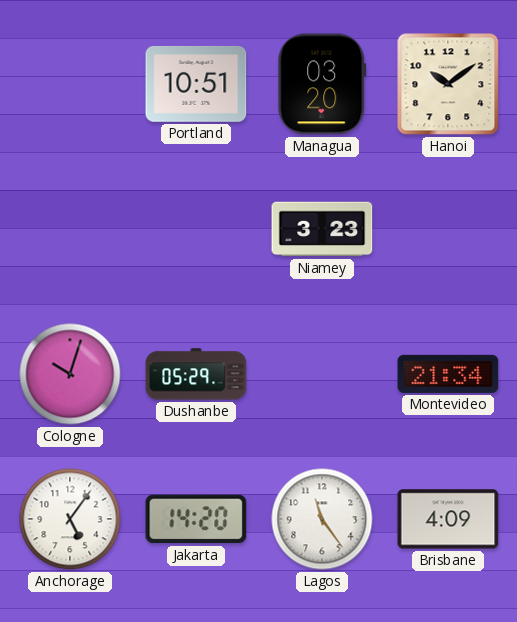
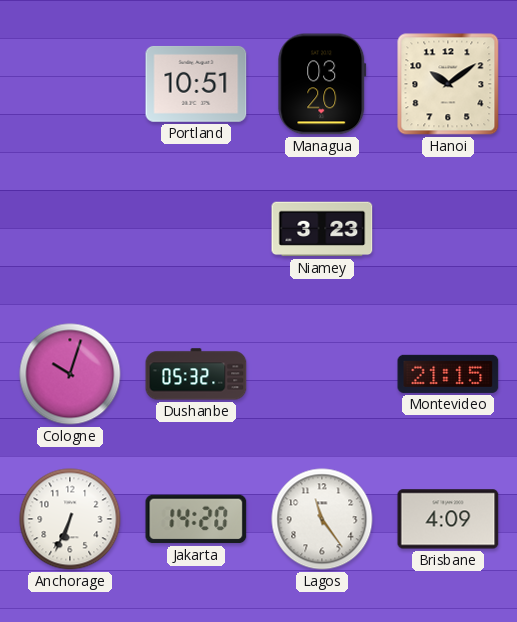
Dushanbe: 05:29 -> 05:32
Montevideo: 21:34 -> 21:15
Anchorage: 5:06 -> 6:34
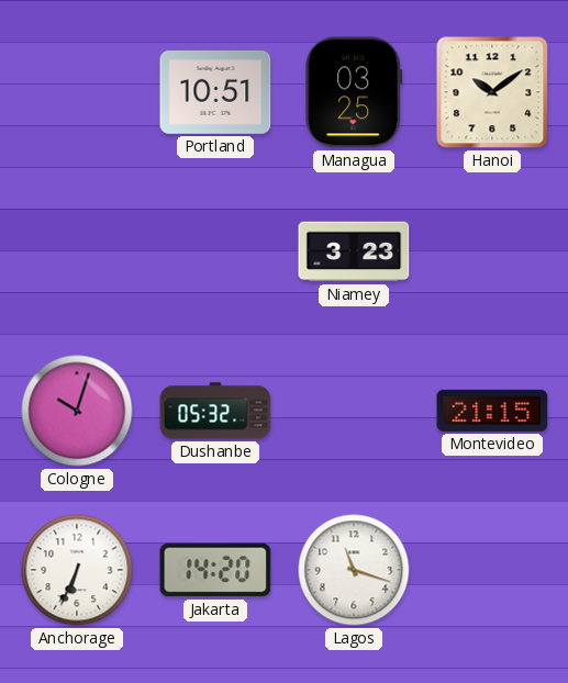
Managua: 03:20 -> 03:25
Lagos: 11:24 -> 11:18
Brisbane: 4:09 -> none
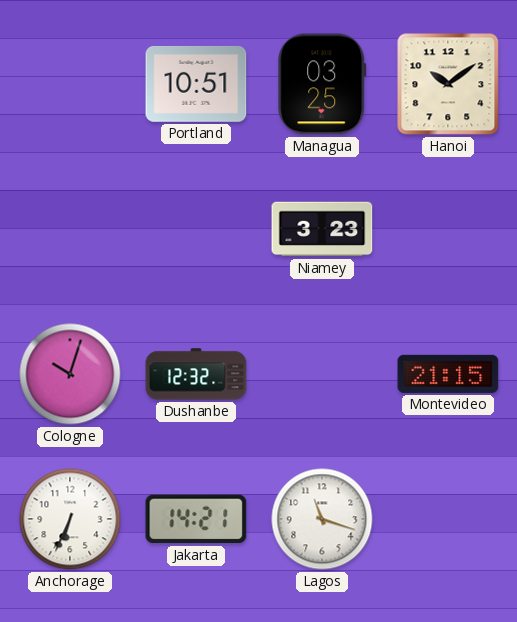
Dushanbe: 05:32 -> 12:32
Jakarta: 14:20 -> 14:21
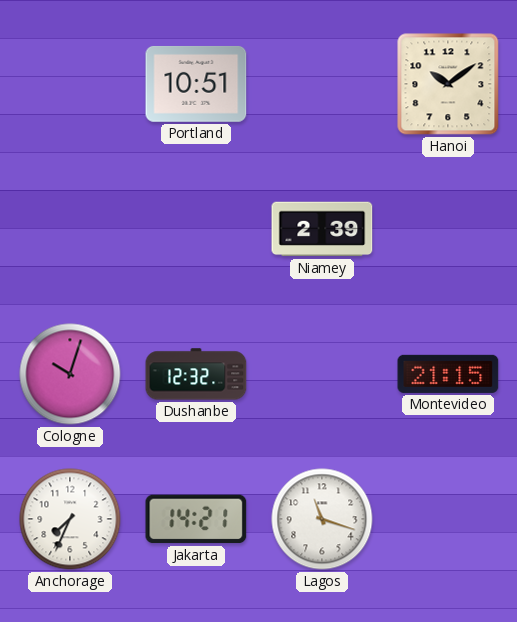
Managua: 03:25 -> none
Niamey: 3:23 -> 2:39
Anchorage: 6:34 -> 7:34
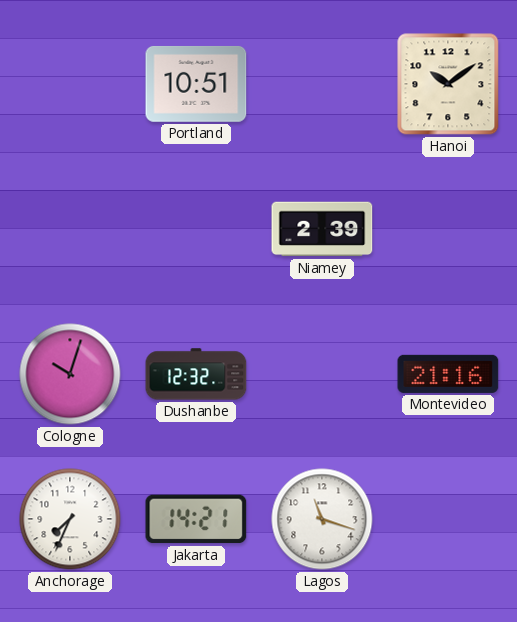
Montevideo: 21:15 -> 21:16
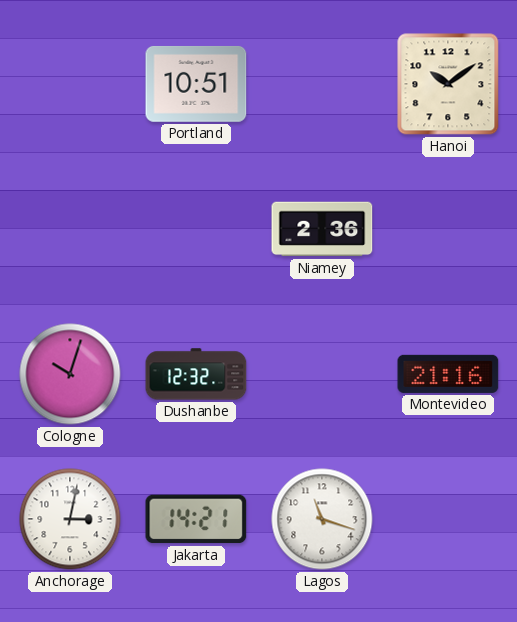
Niamey: 2:39 -> 2:36
Anchorage: 7:34 -> 3:02
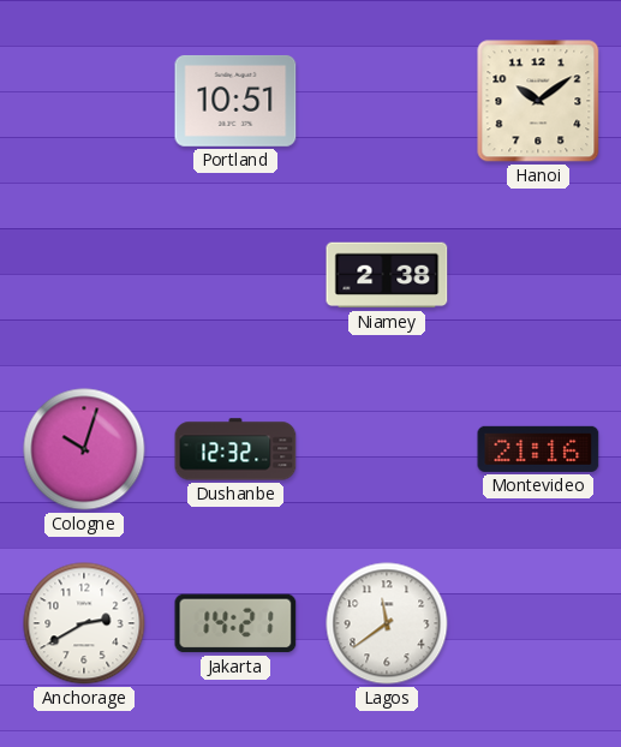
Niamey: 2:36 -> 2:38
Anchorage: 3:02 -> 2:40
Lagos: 11:18 -> 11:39
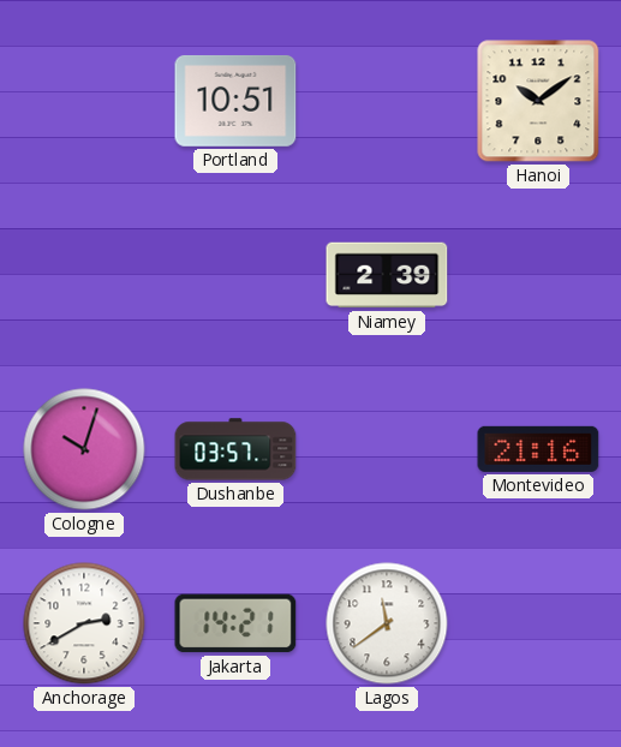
Niamey: 2:38 -> 2:39
Dushanbe: 12:32 -> 03:57
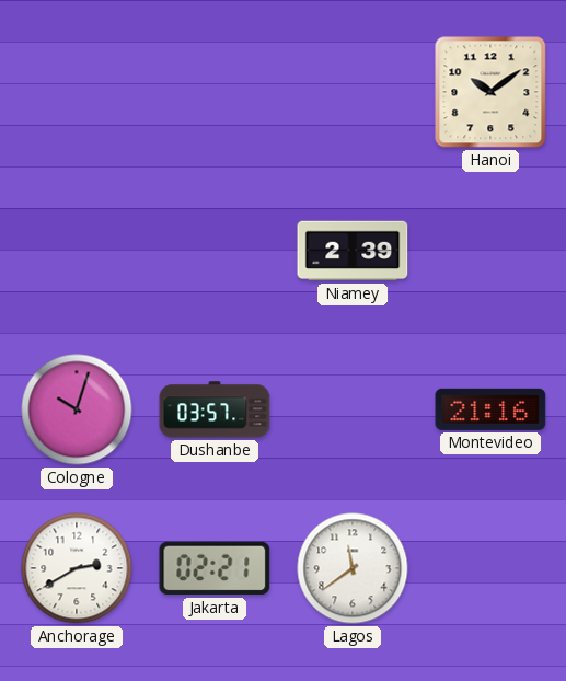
Portland: 10:51 -> none
Jakarta: 14:21 -> 02:21
